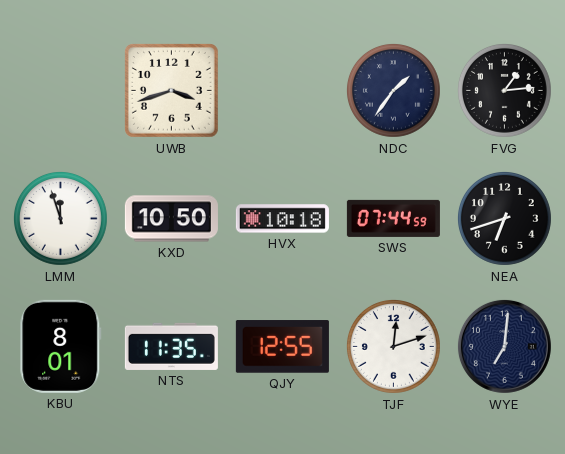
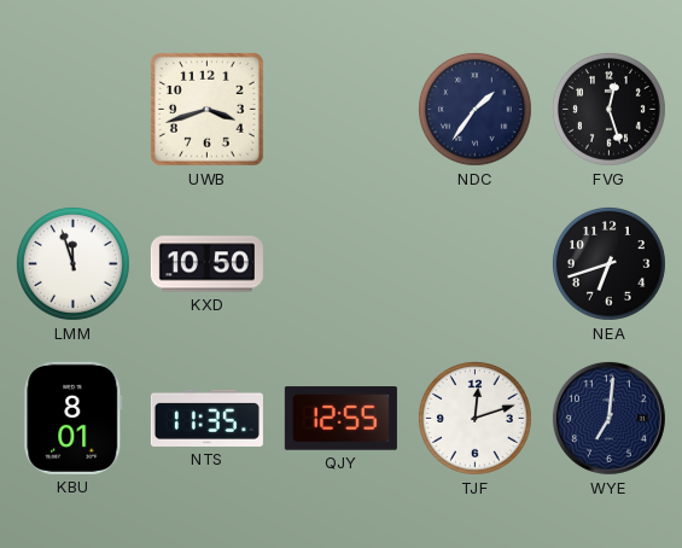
FVG: 1:14 -> 12:27
HVX: 10:18 -> none
SWS: 07:44 -> none
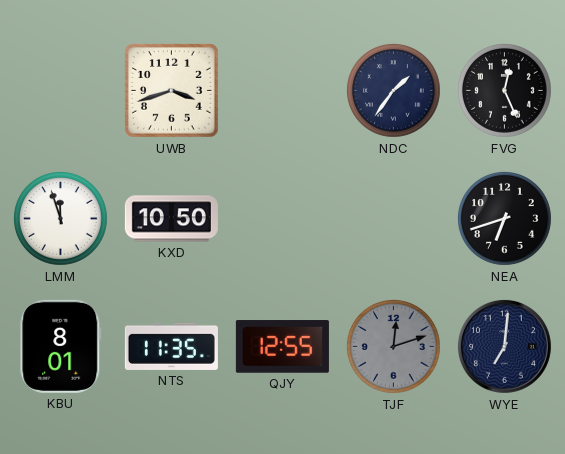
FVG: 12:27 -> 12:26
TJF dial: white -> grey
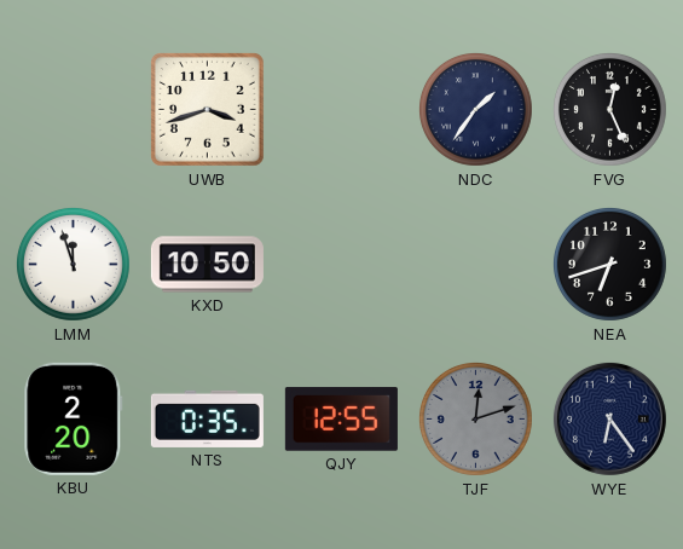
KBU: 8:01 -> 2:20
NTS: 11:35 -> 0:35
WYE: 7:01 -> 6:24
